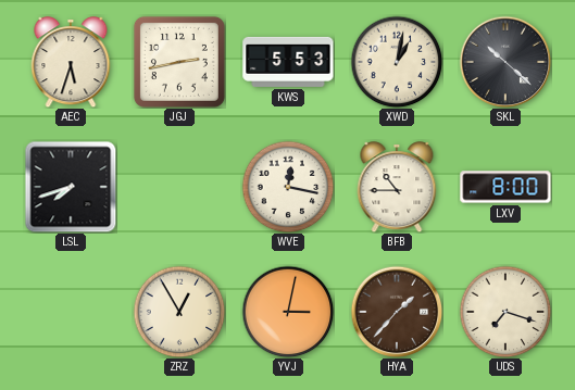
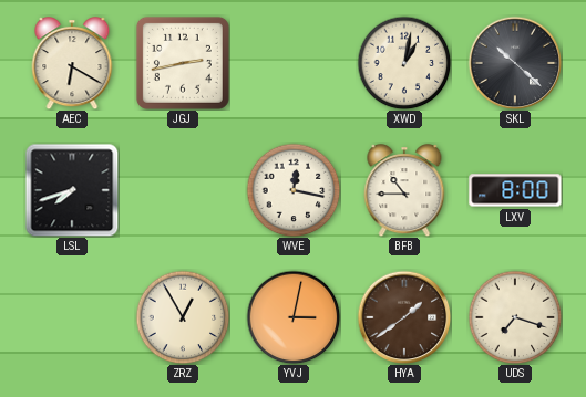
AEC: 5:33 -> 6:20
KWS: 5:53 -> none
HYA: 1:37 -> 1:39
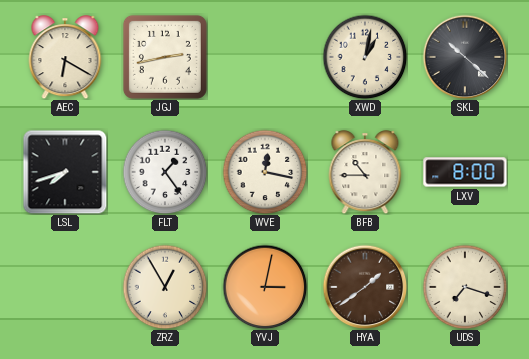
FLT: none -> 1:24
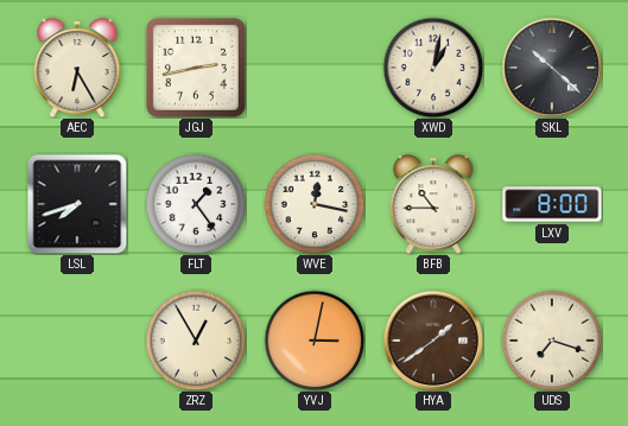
AEC: 6:20 -> 6:25
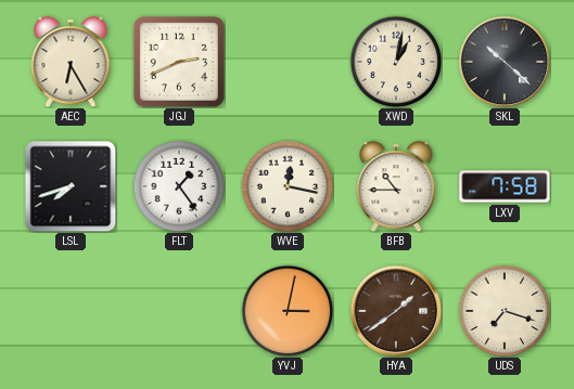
JGJ: 2:43 -> 2:41
LXV: 8:00 -> 7:58
ZRZ: 12:55 -> none
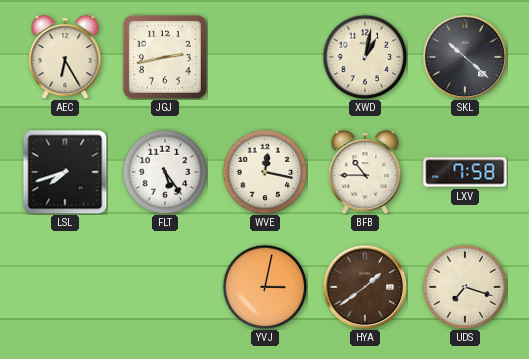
JGJ: 2:41 -> 2:43
FLT: 1:24 -> 5:24
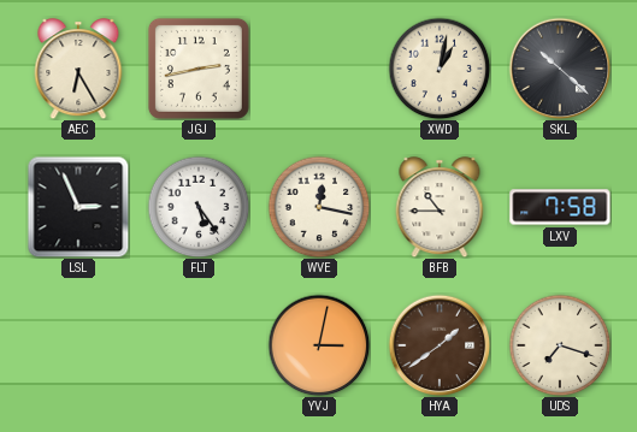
LSL: 7:42 -> 2:56
